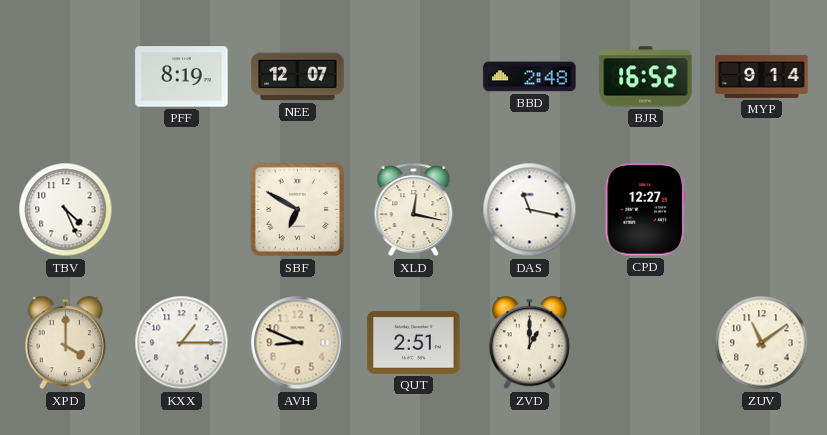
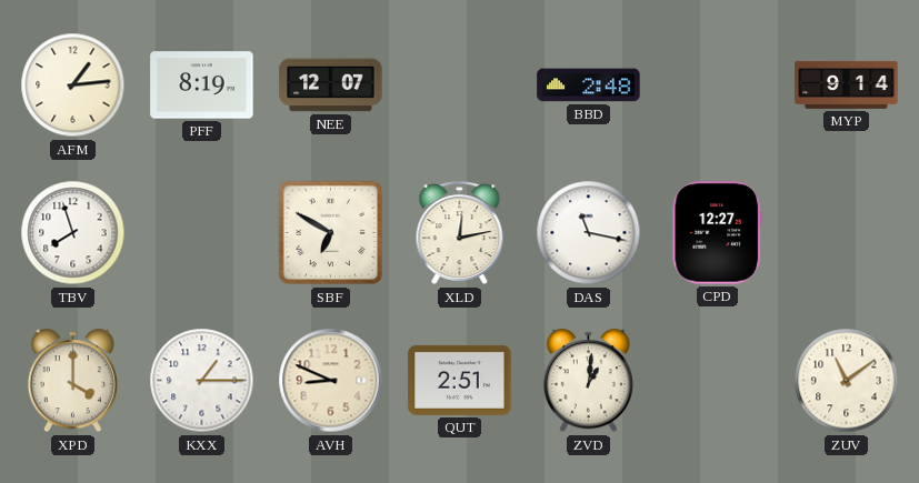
AFM: none -> 1:14
BJR: 16:52 -> none
TBV: 4:26 -> 7:57
XLD: 12:17 -> 12:13
ZVD: 1:00 -> 1:01
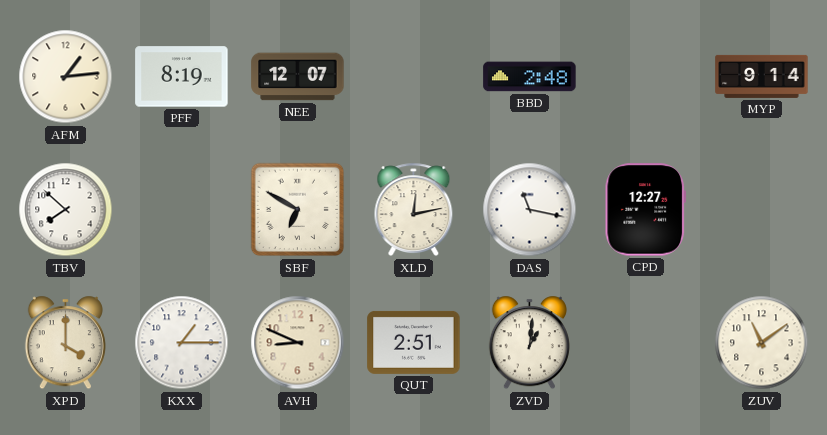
TBV: 7:57 -> 7:52
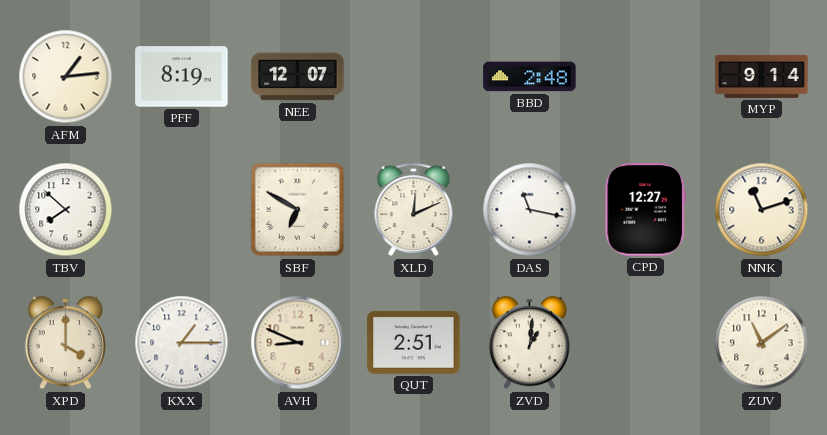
XLD: 12:13 -> 12:11
NNK: none -> 11:12
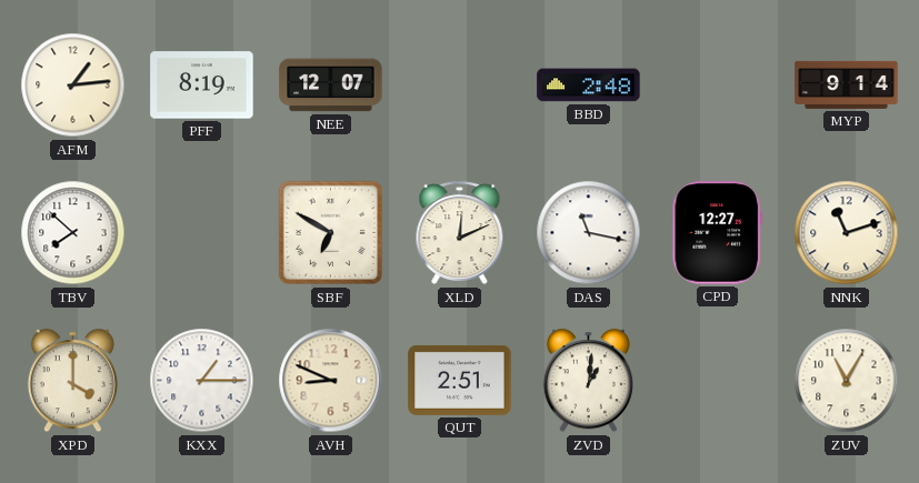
ZUV: 11:09 -> 11:05
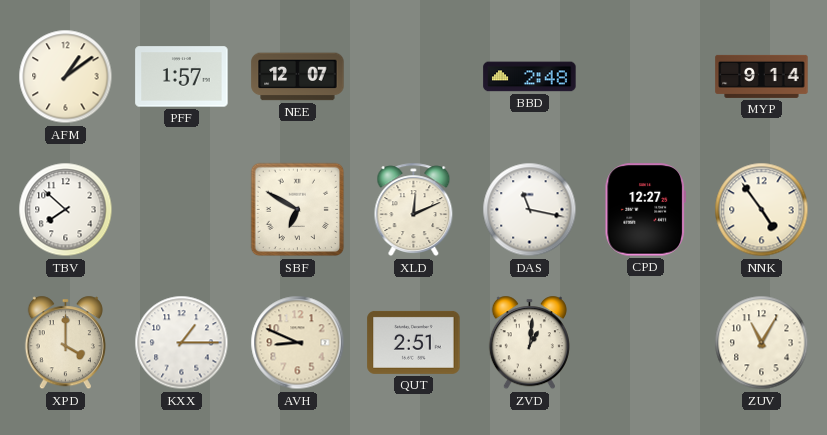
AFM: 1:14 -> 1:09
PFF: 8:19 -> 1:57
NNK: 11:12 -> 4:54
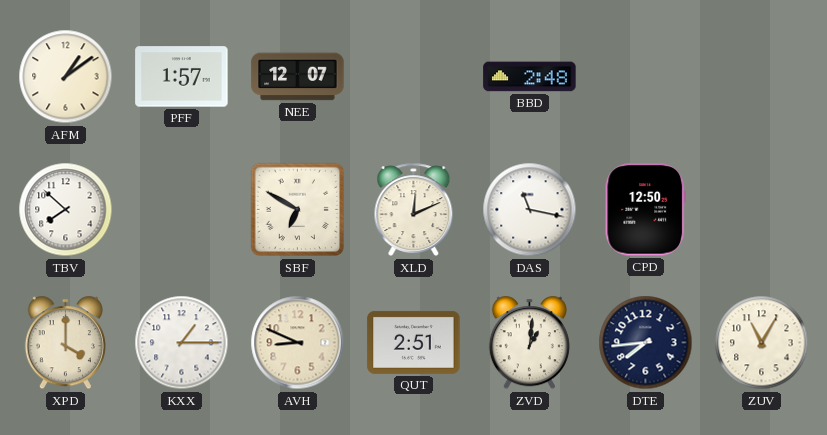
MYP: 9:14 -> none
CPD: 12:27 -> 12:50
NNK: 4:54 -> none
DTE: none -> 7:44
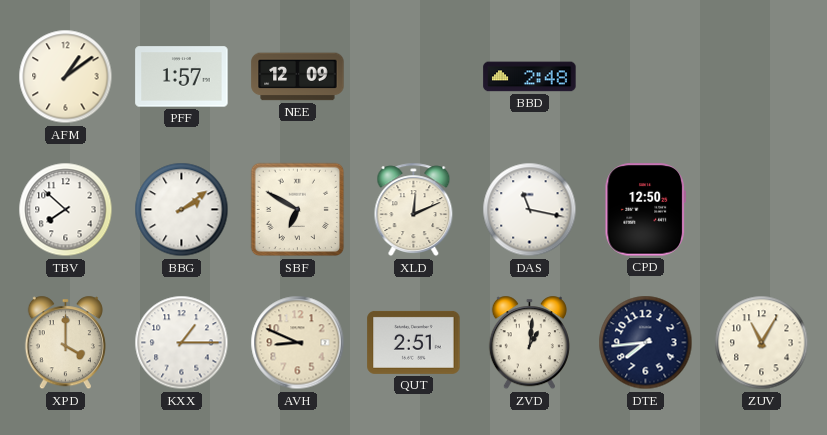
NEE: 12:07 -> 12:09
BBG: none -> 2:09
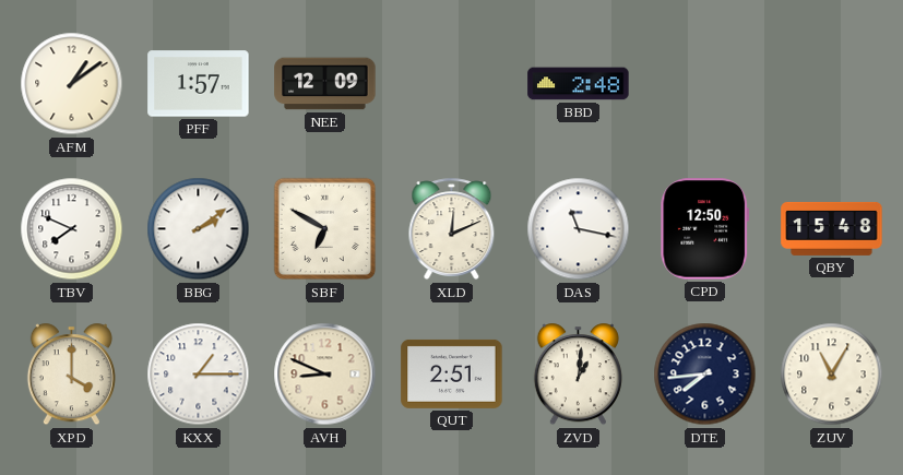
TBV: 7:52 -> 7:49
QBY: none -> 15:48
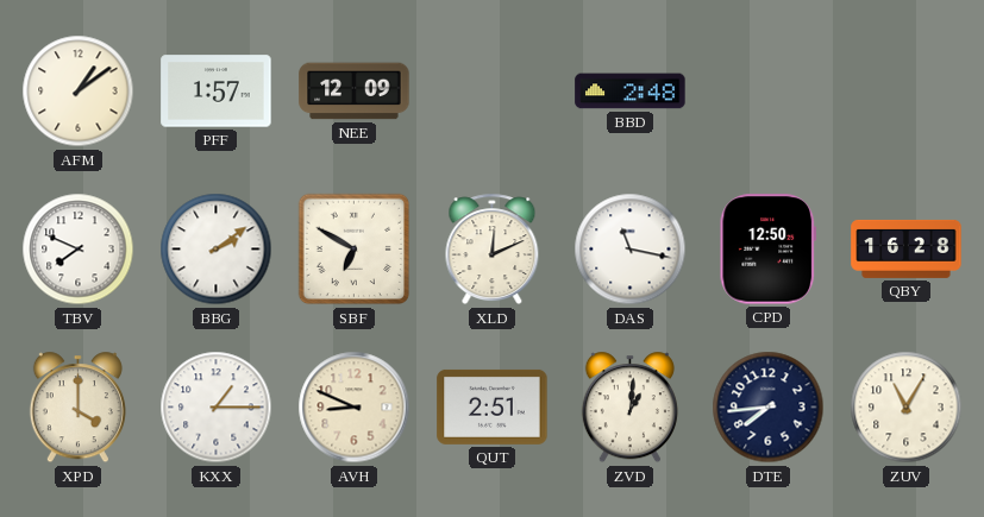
QBY: 15:48 -> 16:28
